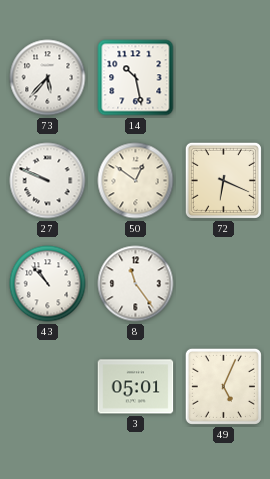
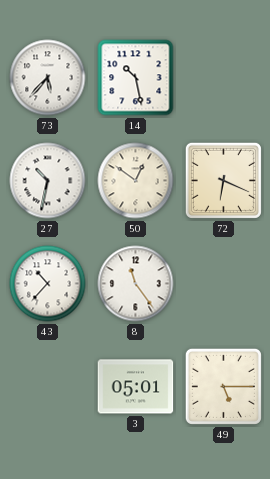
27: 9:49 -> 10:32
43: 10:53 -> 10:37
49: 5:04 -> 5:15
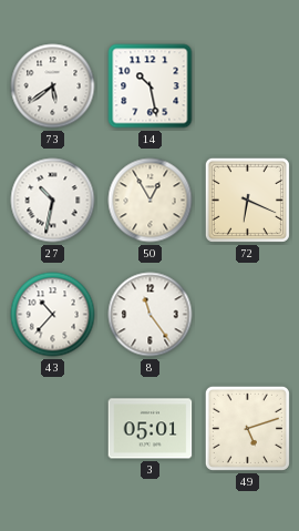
73: 5:37 -> 5:39
50: 12:51 -> 12:55
49: 5:15 -> 5:12
